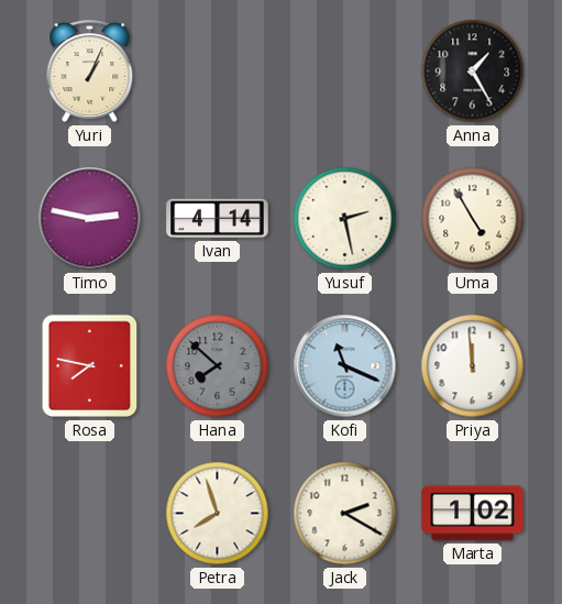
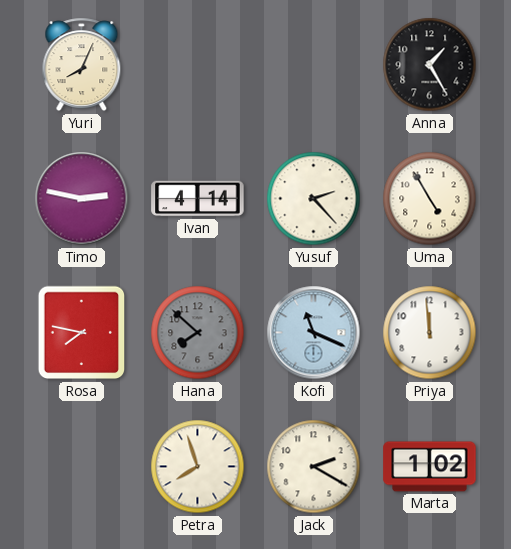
Yuri: 1:04 -> 8:04
Yusuf: 2:28 -> 2:23
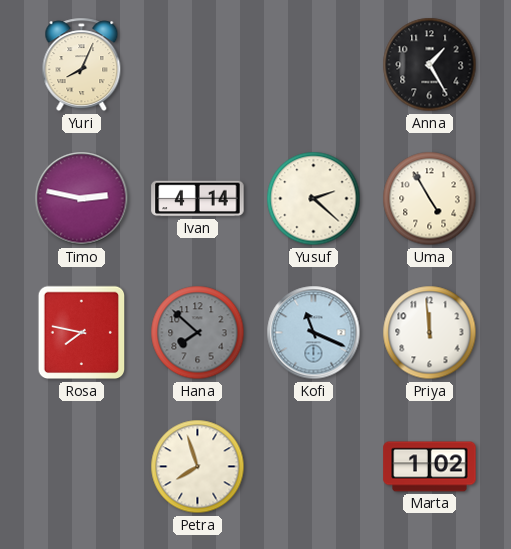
Yusuf: 2:23 -> 2:22
Jack: 2:20 -> none
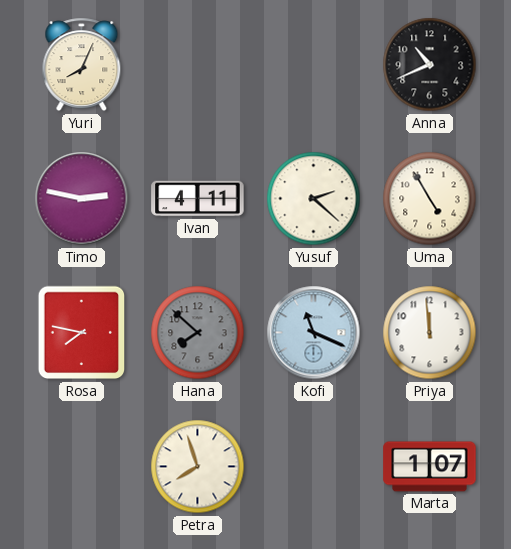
Anna: 1:25 -> 10:41
Ivan: 4:14 -> 4:11
Marta: 1:02 -> 1:07
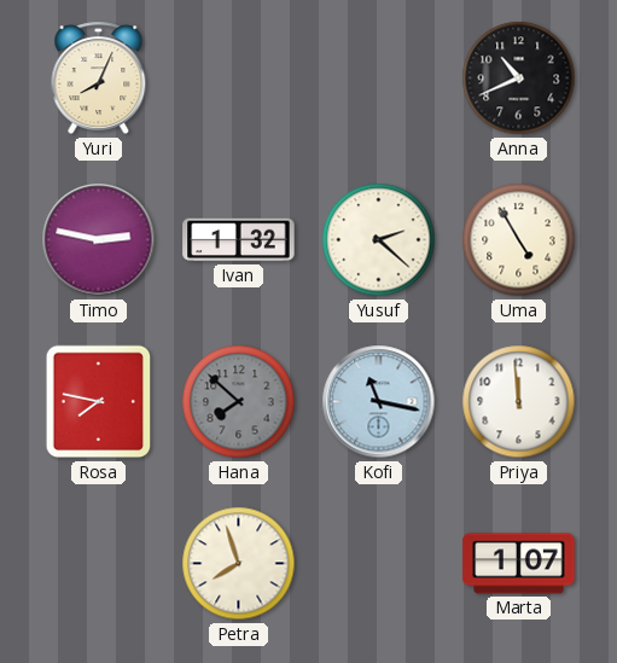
Ivan: 4:11 -> 1:32
Kofi: 11:19 -> 11:17
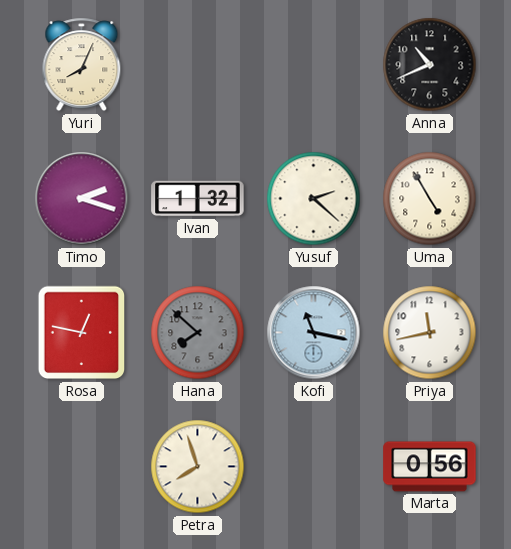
Timo: 2:47 -> 2:18
Rosa: 7:47 -> 12:47
Priya: 11:59 -> 11:43
Marta: 1:07 -> 0:56
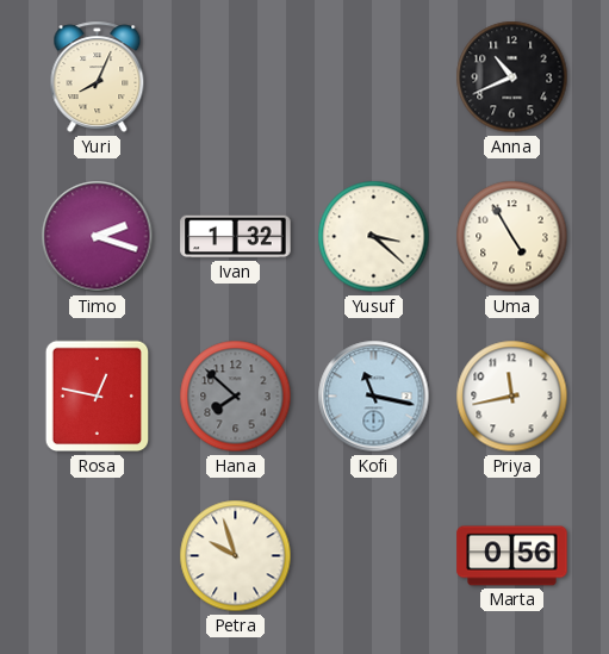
Yusuf: 2:22 -> 3:22
Petra: 7:57 -> 9:57
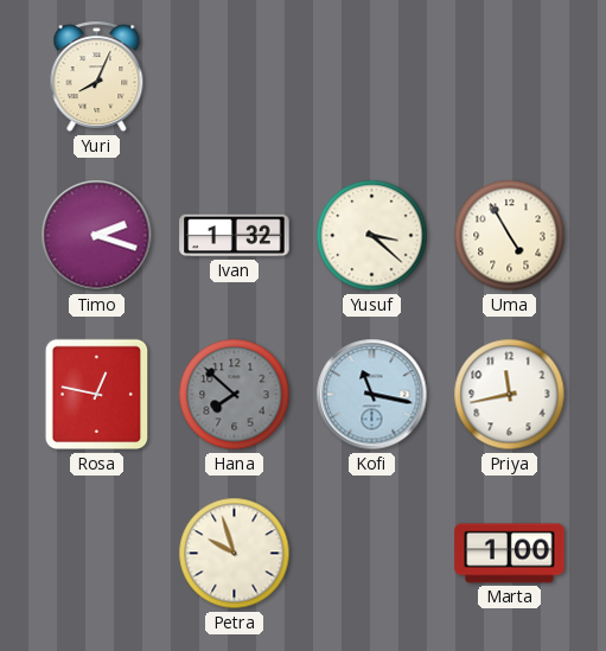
Anna: 10:41 -> none
Marta: 0:56 -> 1:00
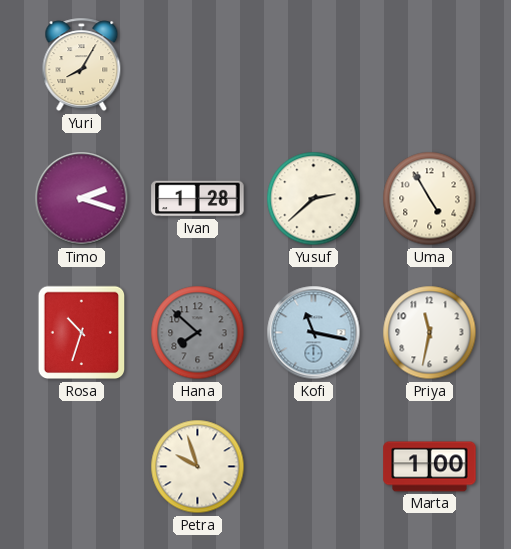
Yuri: 8:04 -> 8:05
Ivan: 1:32 -> 1:28
Yusuf: 3:22 -> 2:38
Rosa: 12:47 -> 10:33
Priya: 11:43 -> 11:32
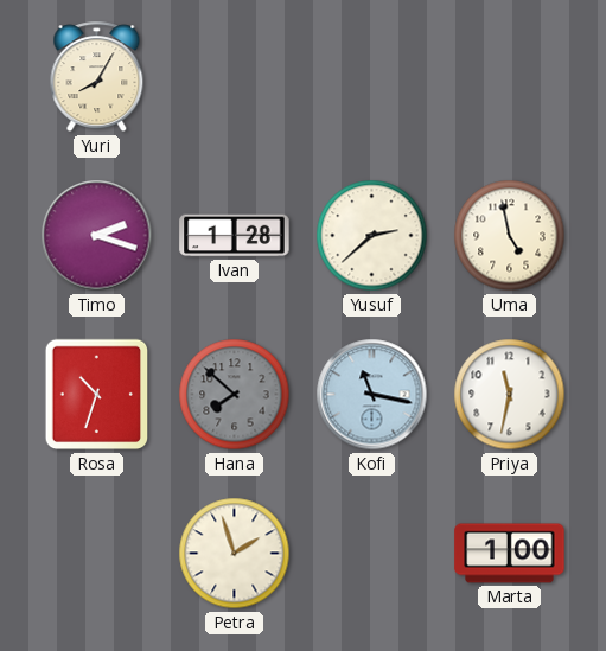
Uma: 4:55 -> 4:58
Petra: 9:57 -> 1:57
